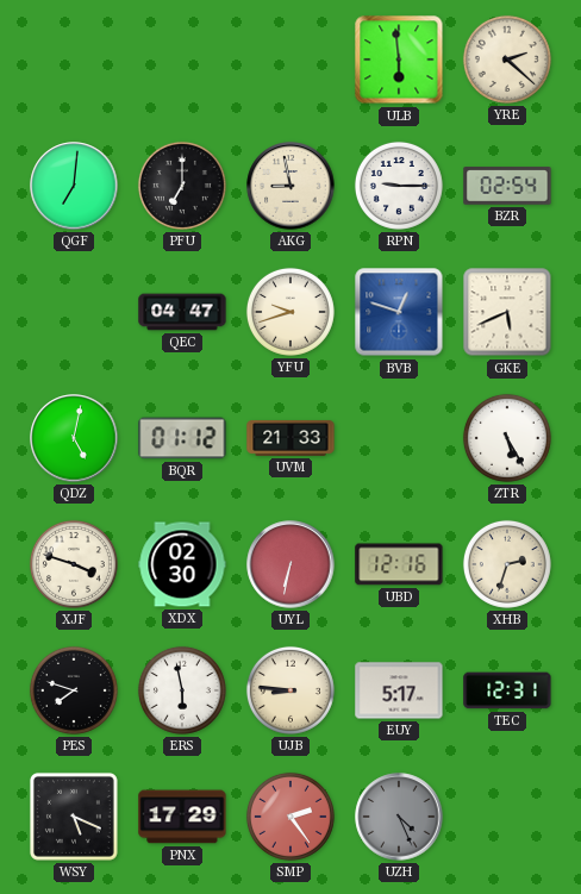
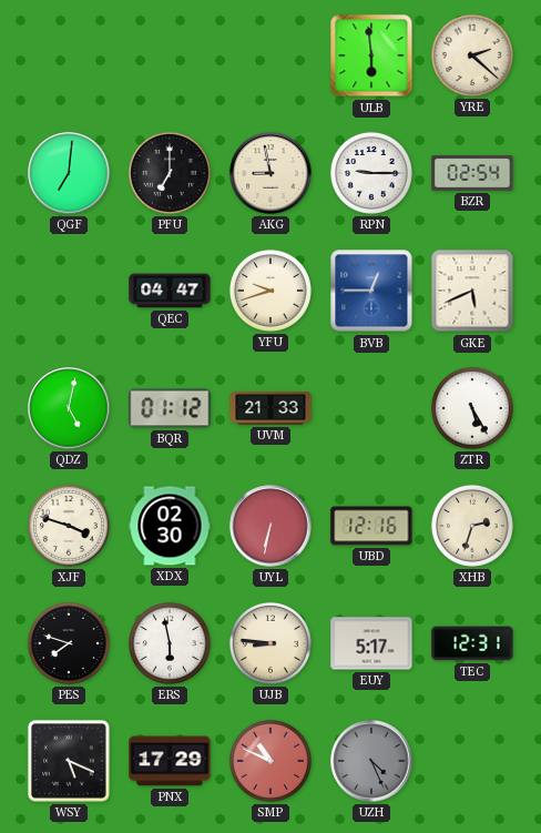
BVB: 12:48 -> 12:45
SMP: 2:24 -> 10:49
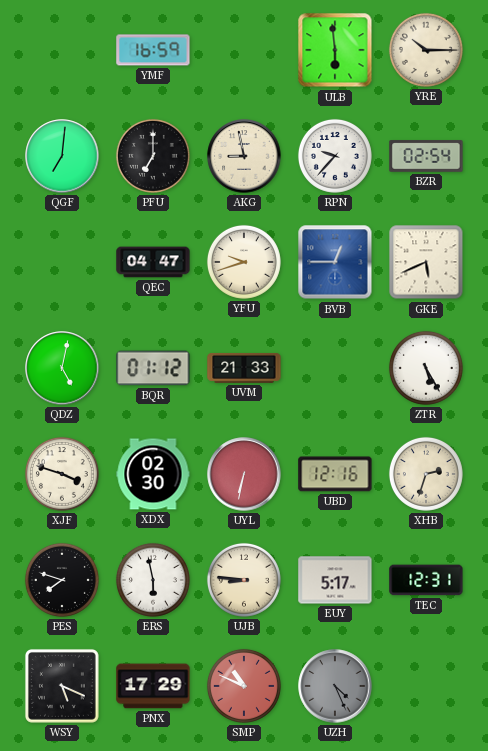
YMF: none -> 16:59
YRE: 2:22 -> 10:15
RPN: 9:15 -> 9:37
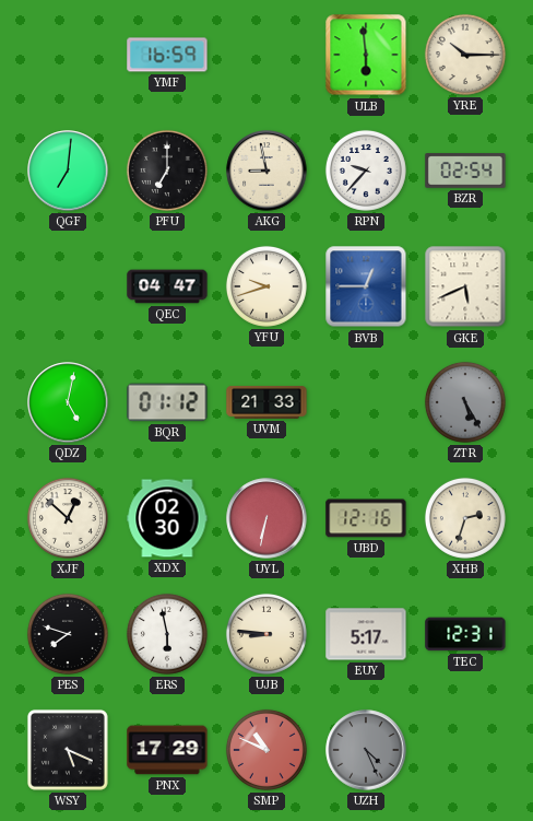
ZTR dial: white -> grey
XJF: 3:48 -> 12:52
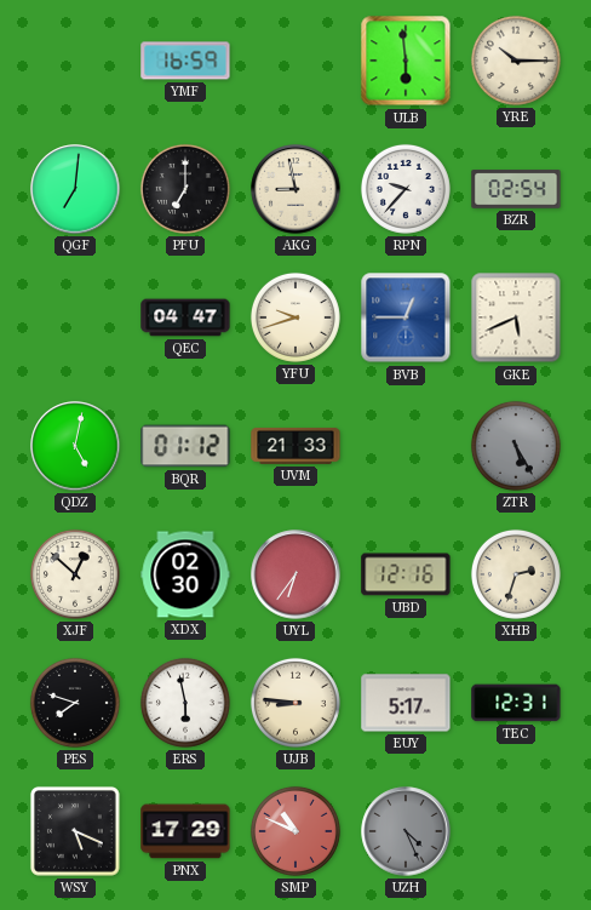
UYL: 6:32 -> 6:36
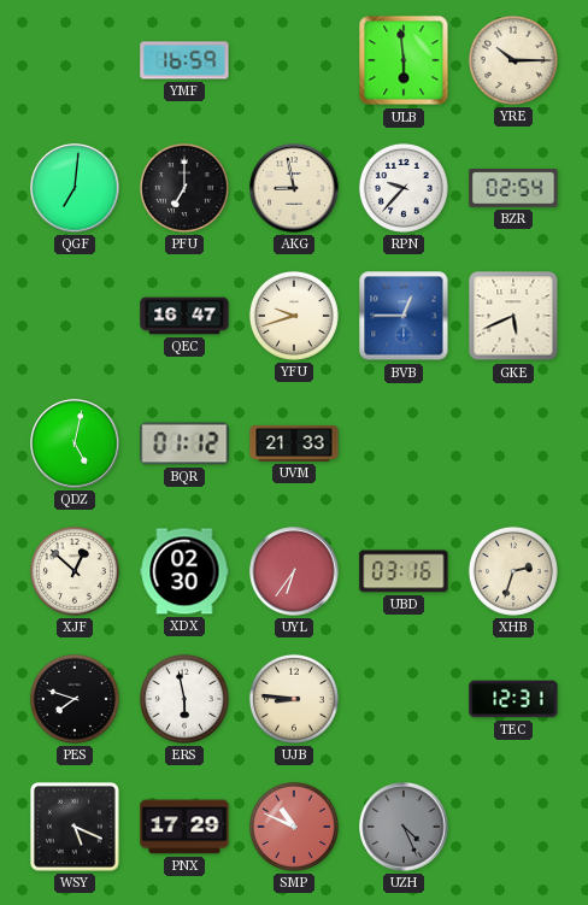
QEC: 04:47 -> 16:47
ZTR: 5:25 -> none
UBD: 12:16 -> 03:16
EUY: 5:17 -> none
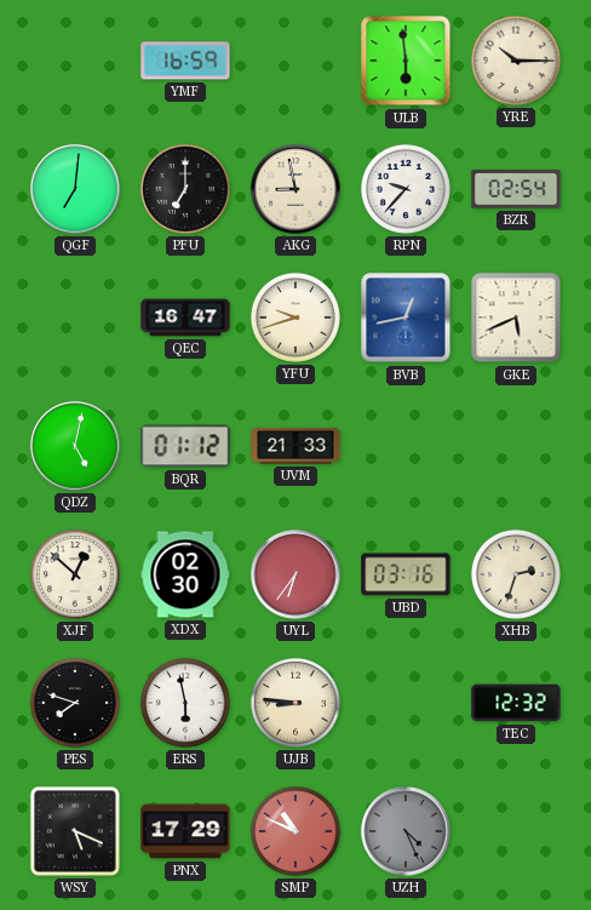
BVB: 12:45 -> 12:43
TEC: 12:31 -> 12:32
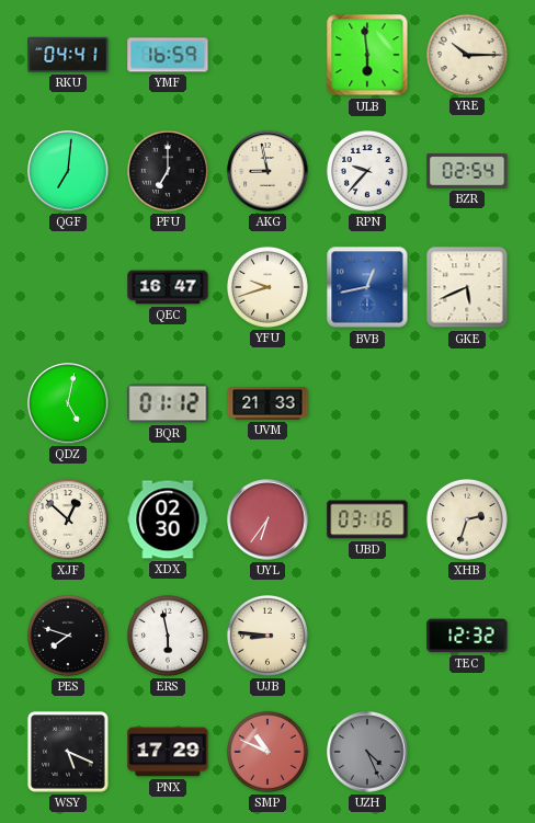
RKU: none -> 04:41
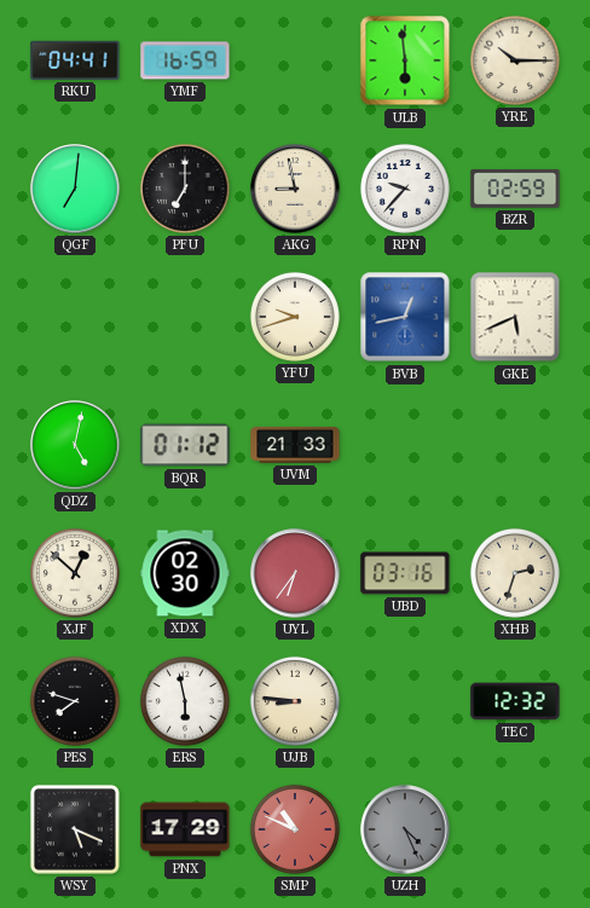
BZR: 02:54 -> 02:59
QEC: 16:47 -> none
